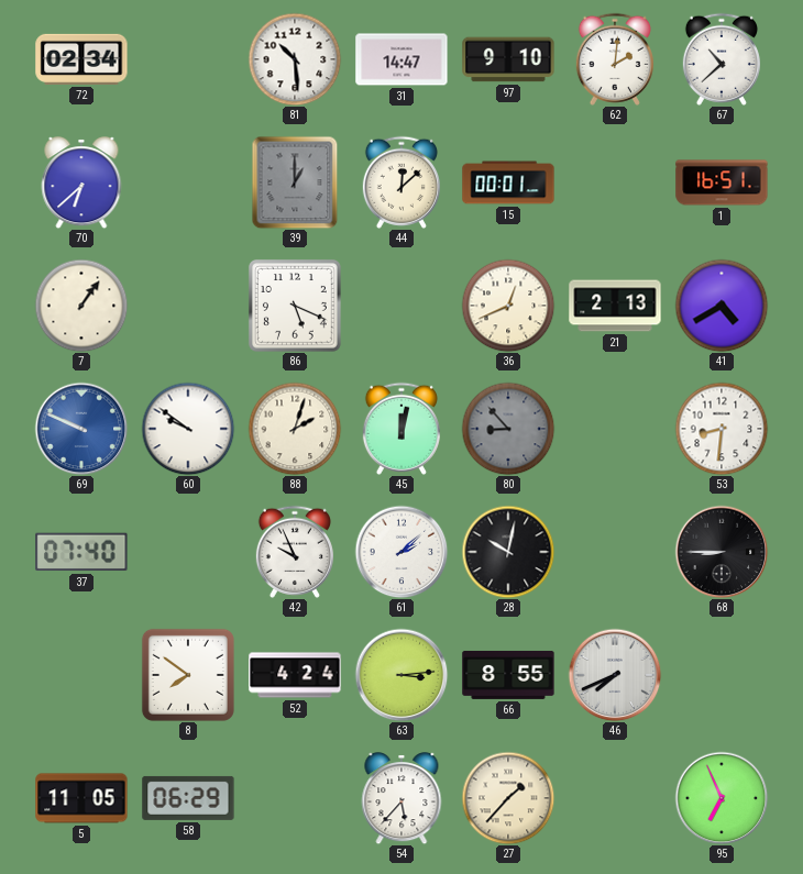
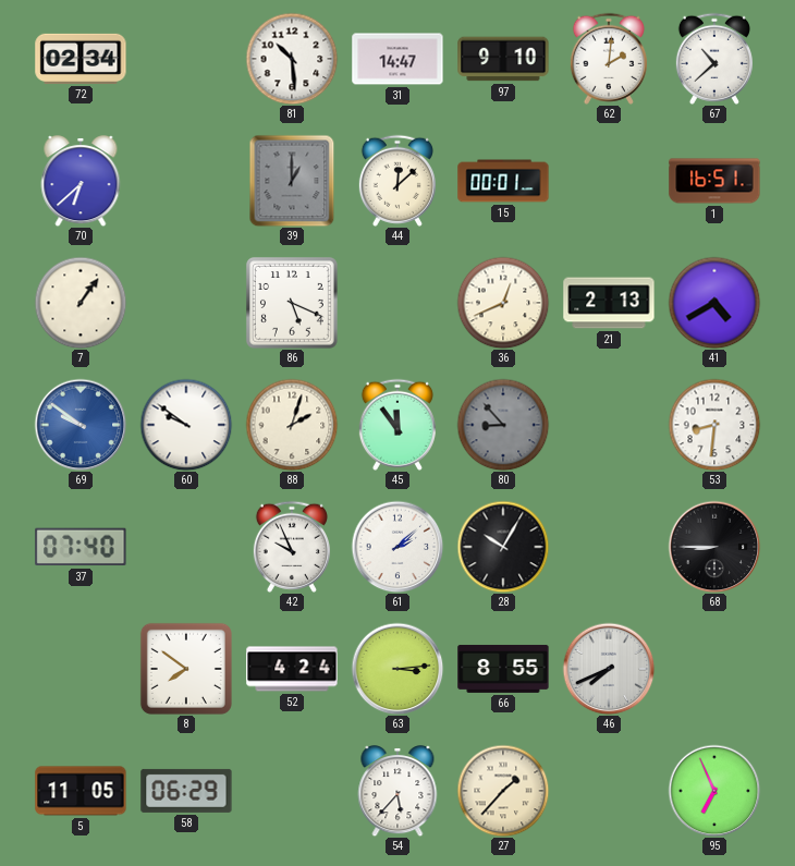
69: 9:49 -> 9:51
45: 12:02 -> 11:54
28: 10:02 -> 10:05
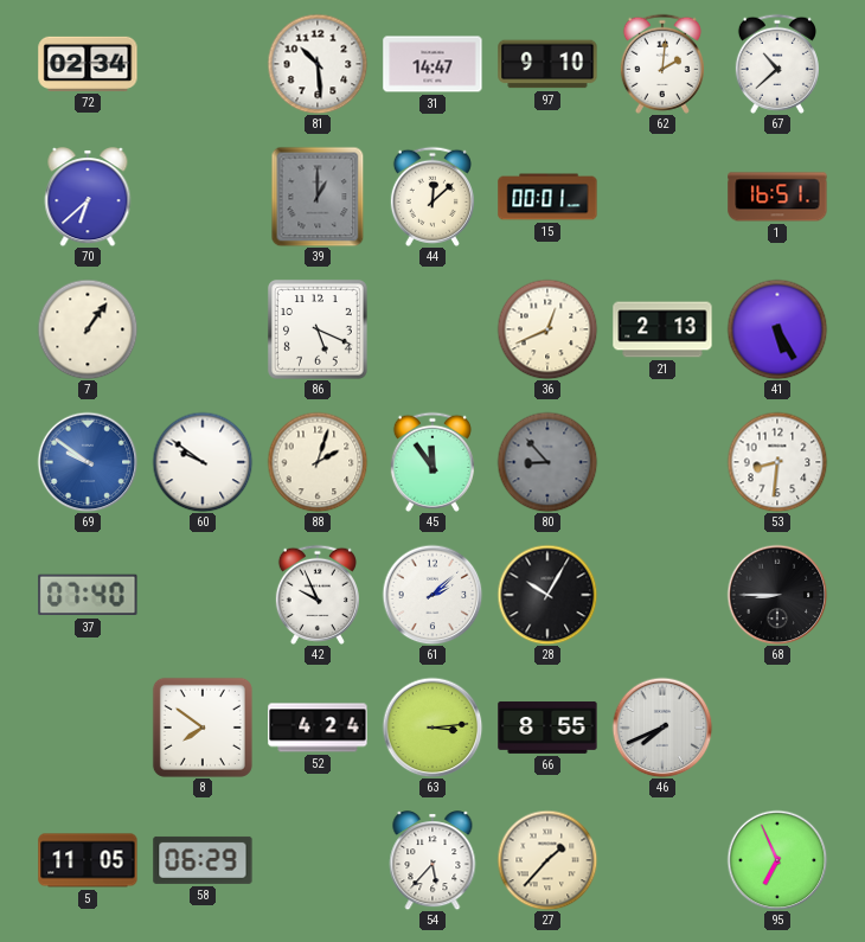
41: 4:40 -> 5:25
